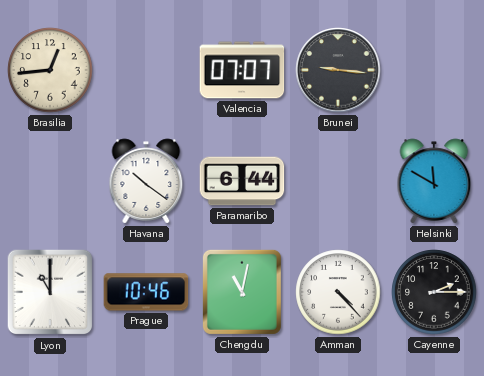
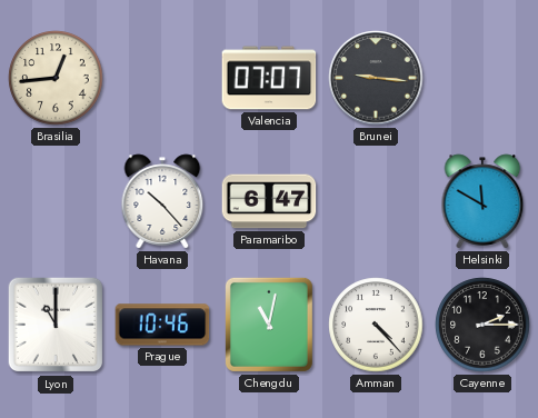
Havana: 10:21 -> 10:23
Paramaribo: 6:44 -> 6:47
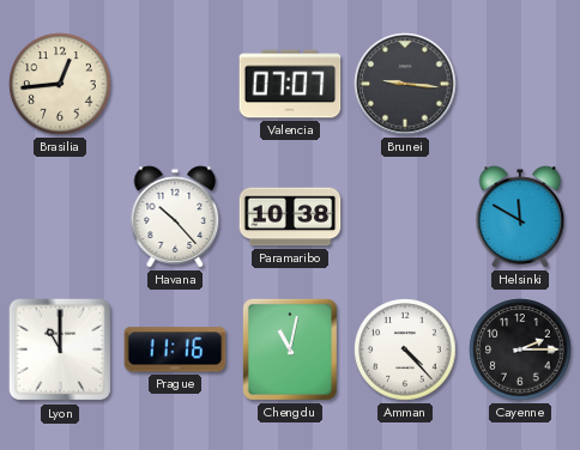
Paramaribo: 6:47 -> 10:38
Prague: 10:46 -> 11:16
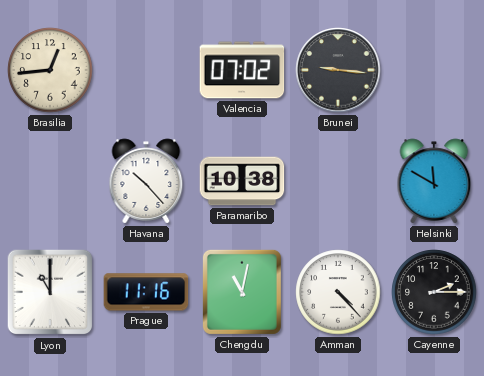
Valencia: 07:07 -> 07:02
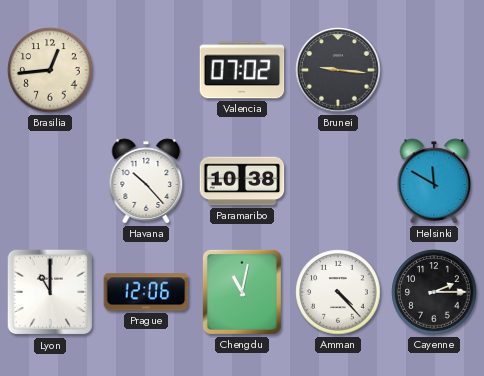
Prague: 11:16 -> 12:06
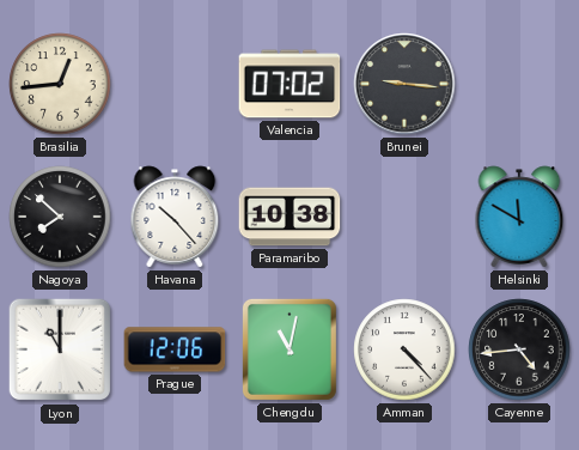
Nagoya: none -> 7:52
Cayenne: 2:15 -> 4:44
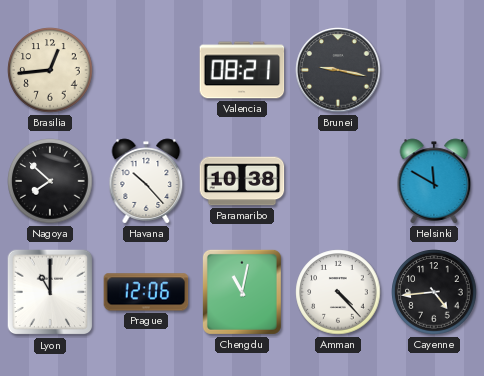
Valencia: 07:02 -> 08:21
Brunei: 9:16 -> 9:17
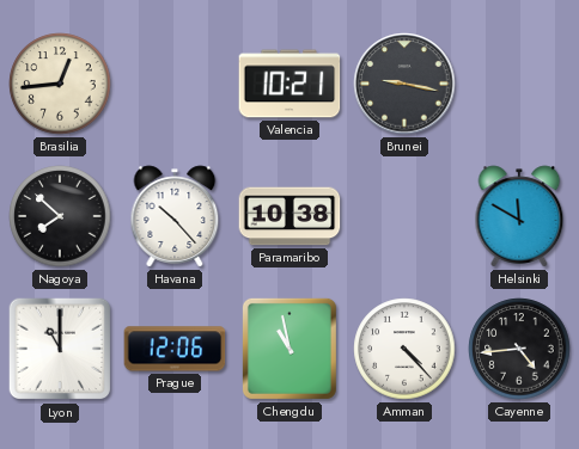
Valencia: 08:21 -> 10:21
Chengdu: 11:02 -> 10:58
